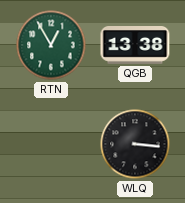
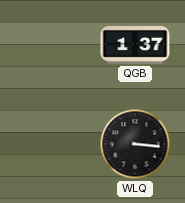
RTN: 12:55 -> none
QGB: 13:38 -> 1:37
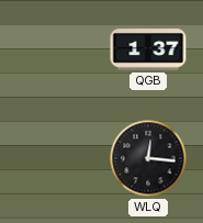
WLQ: 3:16 -> 12:16
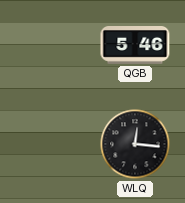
QGB: 1:37 -> 5:46
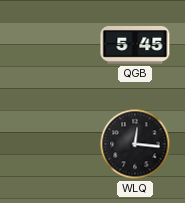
QGB: 5:46 -> 5:45
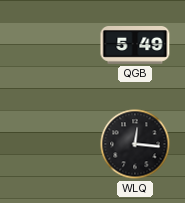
QGB: 5:45 -> 5:49
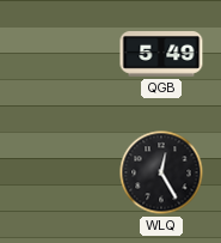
WLQ: 12:16 -> 12:25
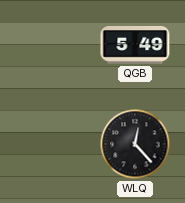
WLQ: 12:25 -> 12:23
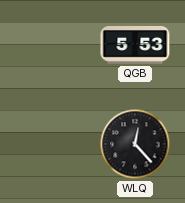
QGB: 5:49 -> 5:53
